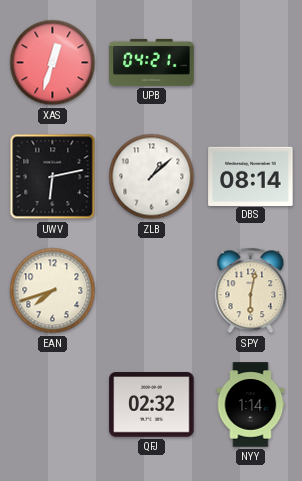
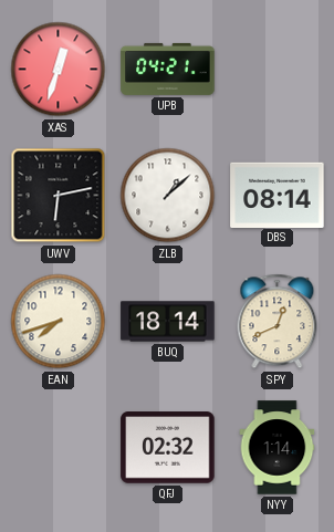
BUQ: none -> 18:14
SPY: 6:02 -> 12:41
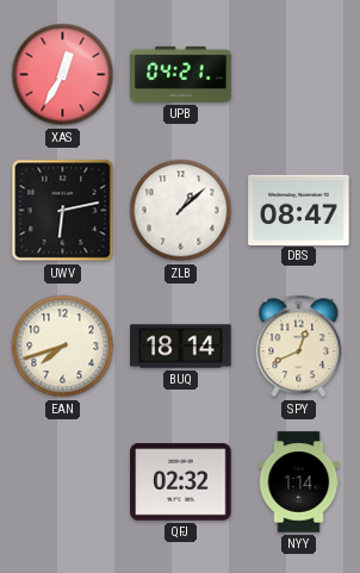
XAS: 12:33 -> 12:35
DBS: 08:14 -> 08:47
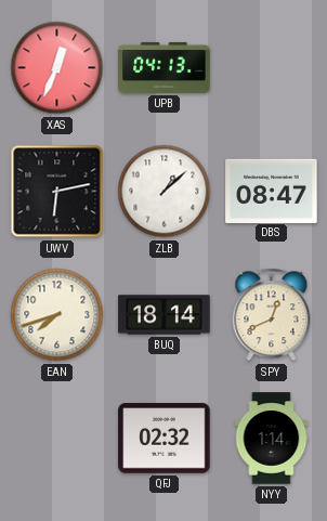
XAS: 12:35 -> 12:34
UPB: 04:21 -> 04:13
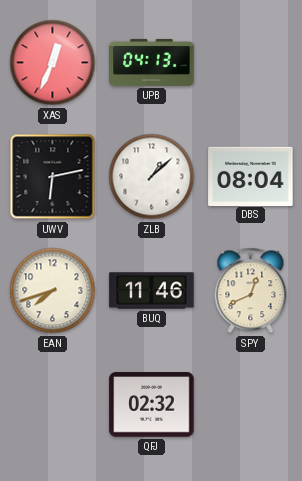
DBS: 08:47 -> 08:04
BUQ: 18:14 -> 11:46
NYY: 1:14 -> none
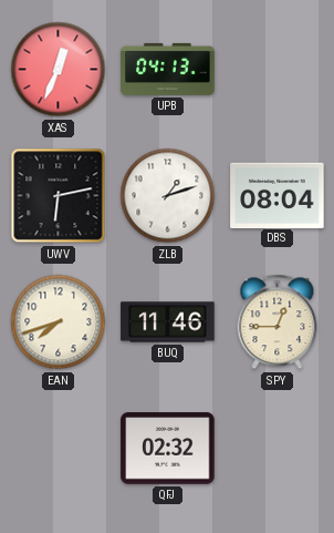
ZLB: 1:08 -> 1:12
SPY: 12:41 -> 12:45
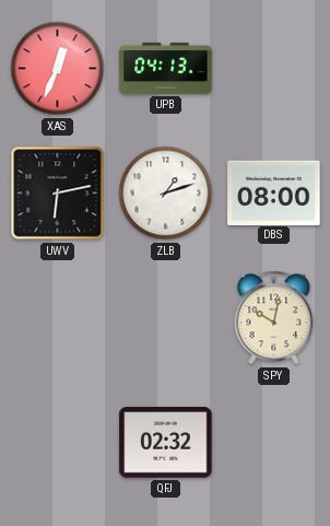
DBS: 08:04 -> 08:00
EAN: 7:42 -> none
BUQ: 11:46 -> none
SPY: 12:45 -> 10:02
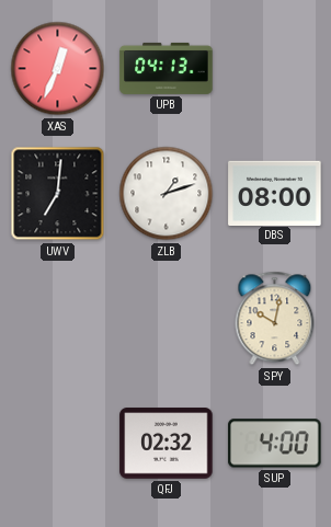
UWV: 6:13 -> 7:01
SUP: none -> 4:00
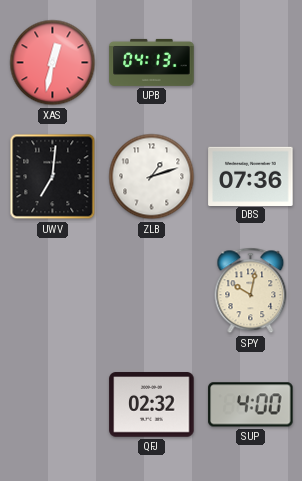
XAS: 12:34 -> 12:32
DBS: 08:00 -> 07:36
